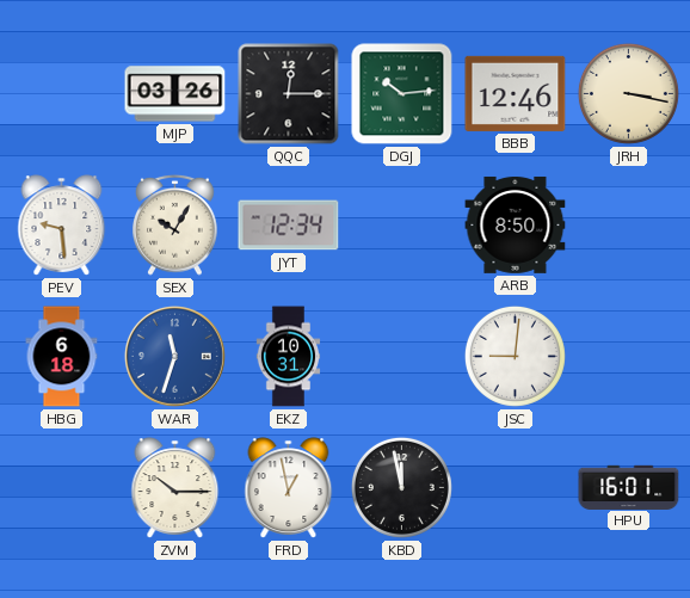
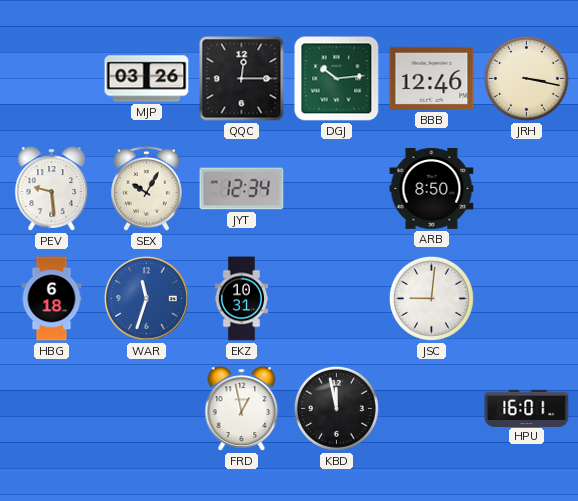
ZVM: 10:15 -> none
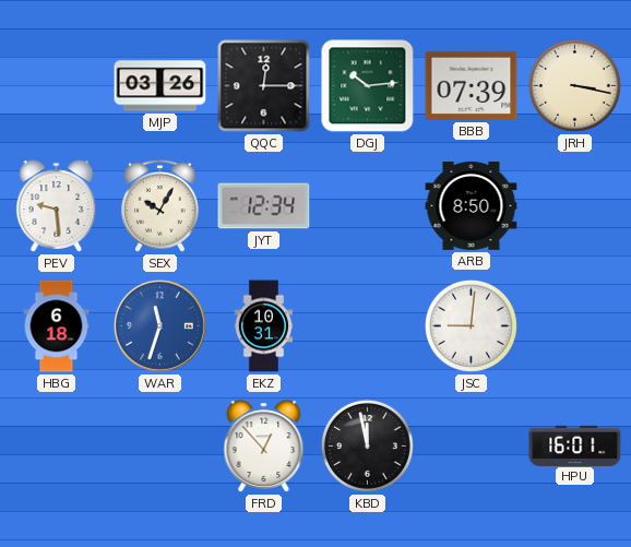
BBB: 12:46 -> 07:39
FRD: 12:58 -> 12:53
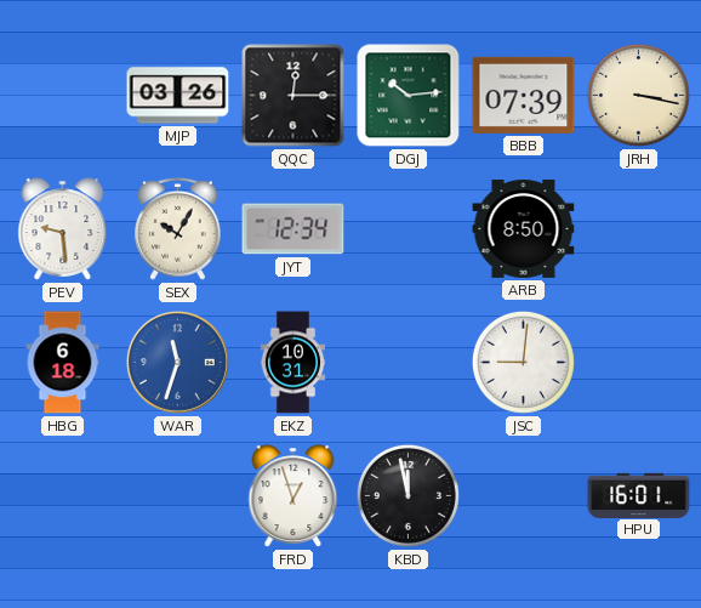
FRD: 12:53 -> 12:57
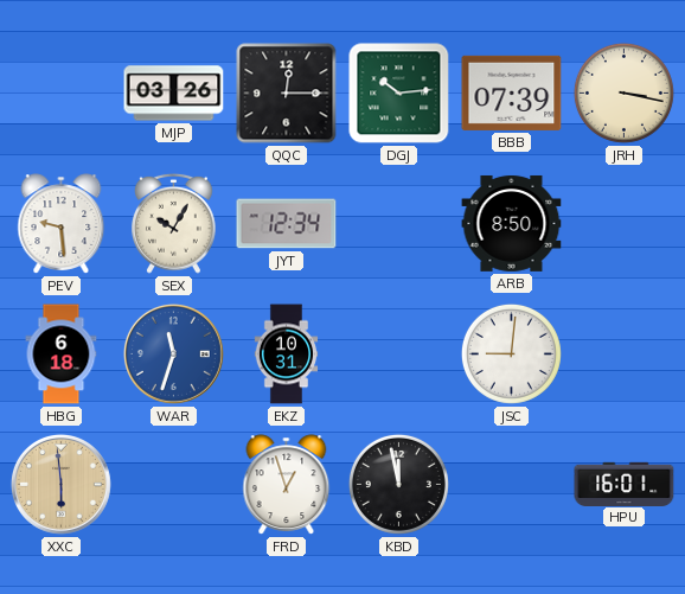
XXC: none -> 5:59
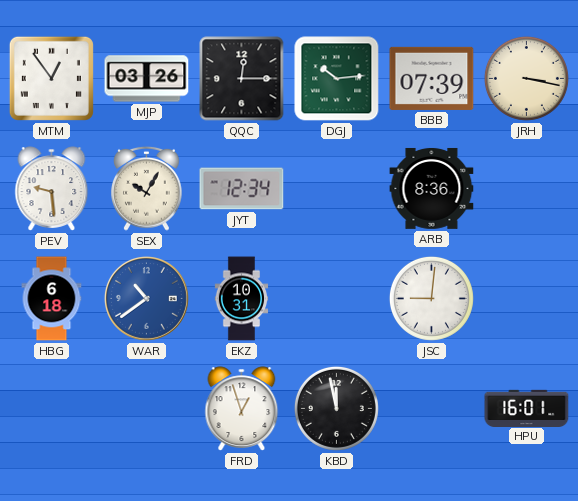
MTM: none -> 12:54
ARB: 8:50 -> 8:36
WAR: 11:33 -> 10:39
XXC: 5:59 -> none
